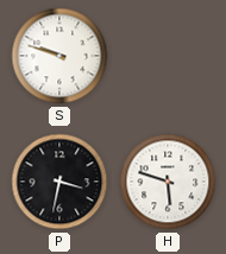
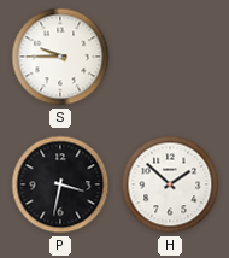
S: 9:48 -> 9:45
H: 5:48 -> 1:52
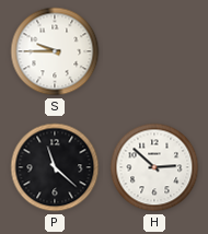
P: 3:32 -> 11:22
H: 1:52 -> 2:52
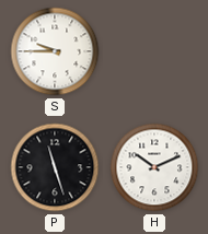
P: 11:22 -> 11:27
H: 2:52 -> 10:11
